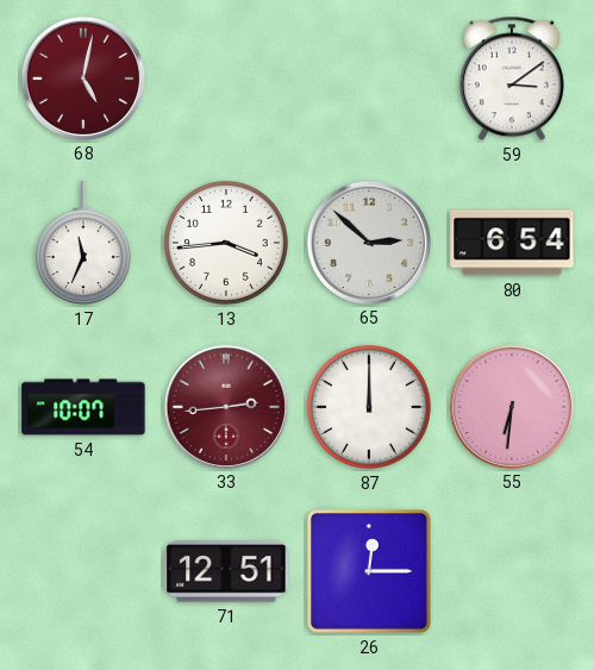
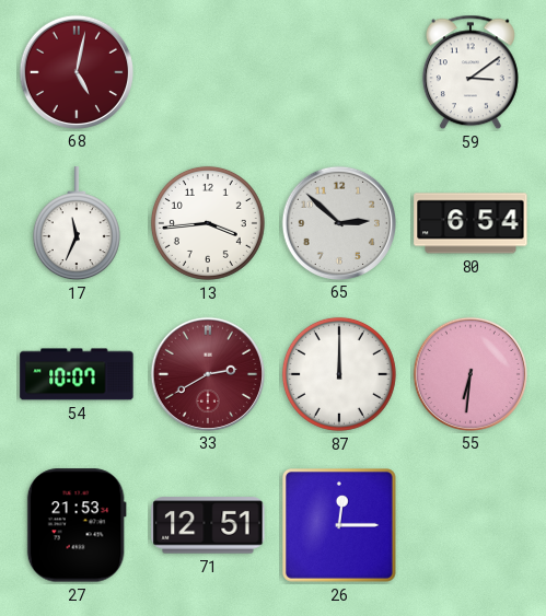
33: 2:44 -> 2:40
27: none -> 21:53
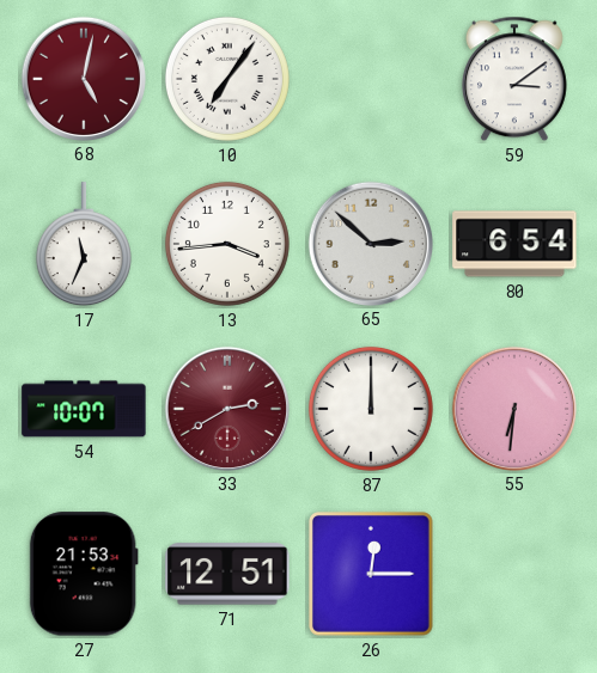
10: none -> 7:06
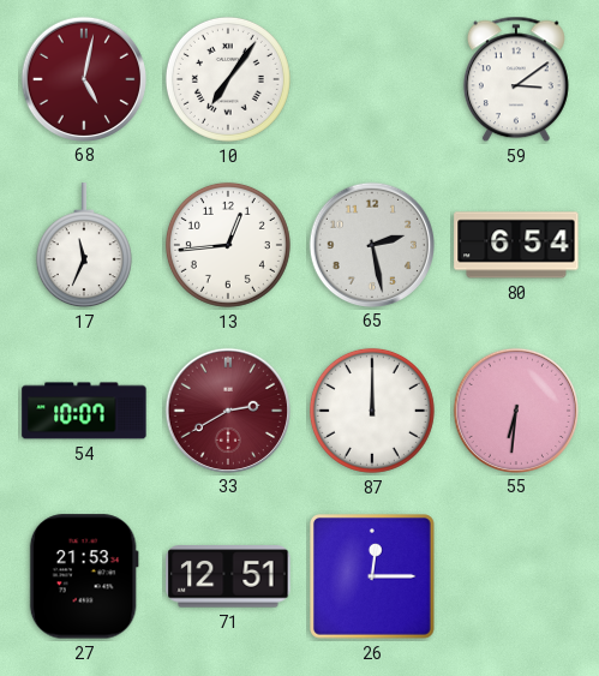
13: 3:44 -> 12:44
65: 2:52 -> 2:28
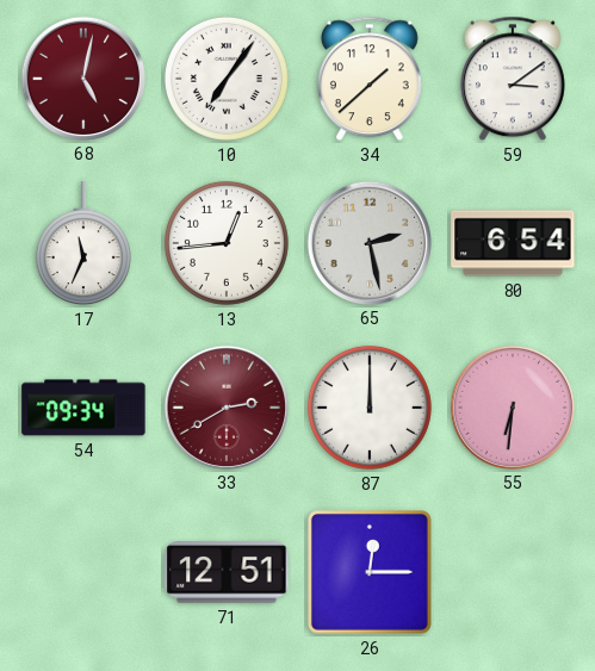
34: none -> 1:38
54: 10:07 -> 09:34
27: 21:53 -> none
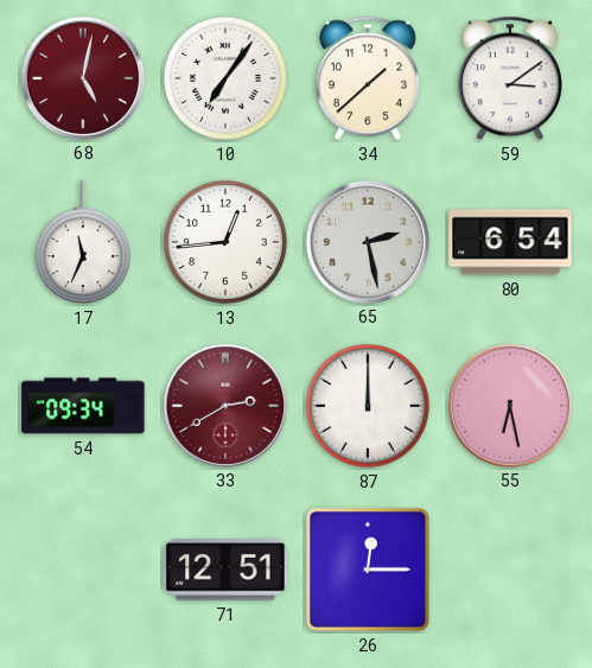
55: 6:31 -> 6:28
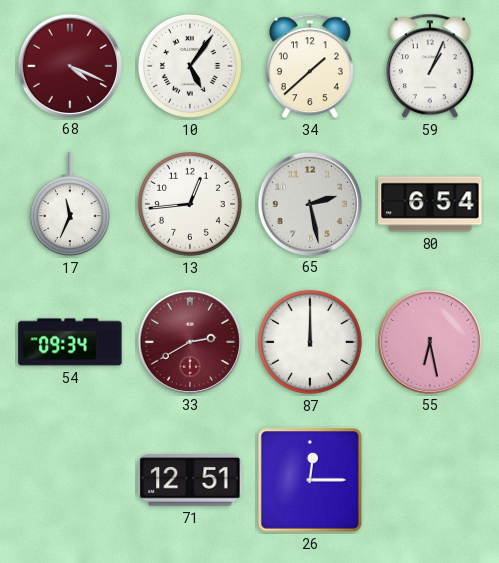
68: 5:02 -> 4:19
10: 7:06 -> 5:06
59: 3:09 -> 1:04
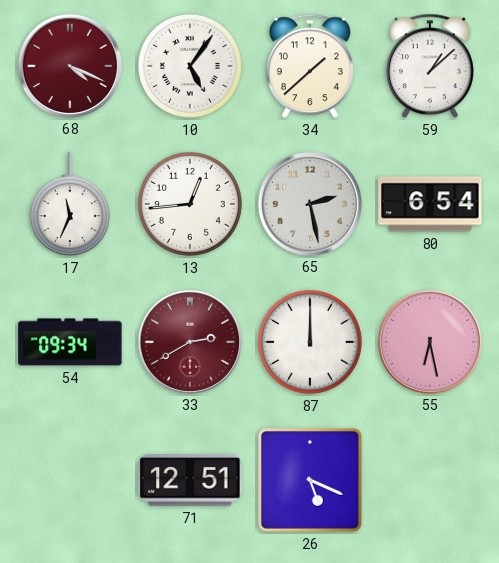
59: 1:04 -> 1:08
26: 12:15 -> 5:19
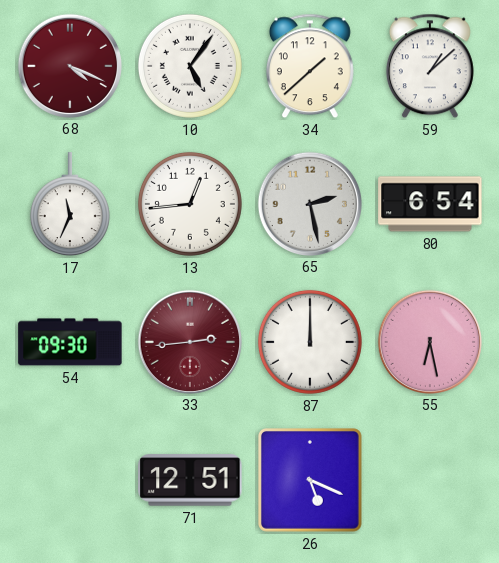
54: 09:34 -> 09:30
33: 2:40 -> 2:44
